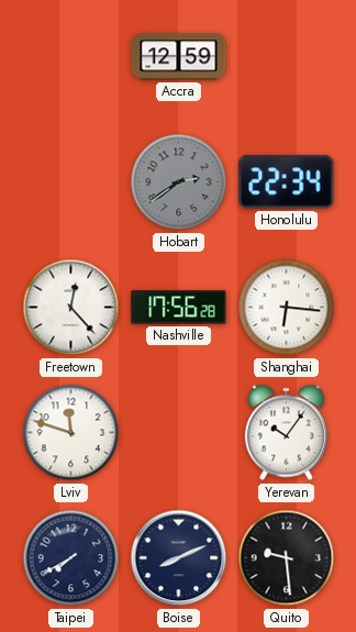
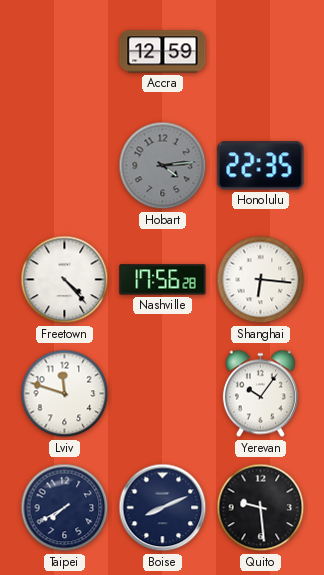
Hobart: 2:39 -> 4:14
Honolulu: 22:34 -> 22:35
Freetown: 12:23 -> 4:23
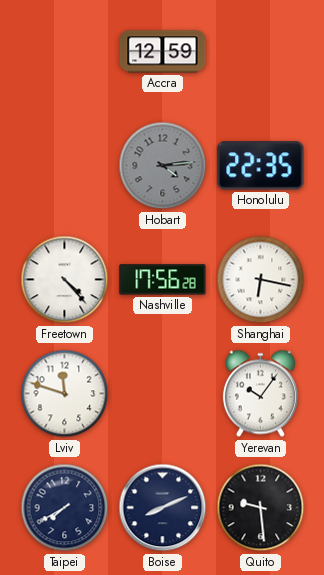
Shanghai: 6:16 -> 6:17
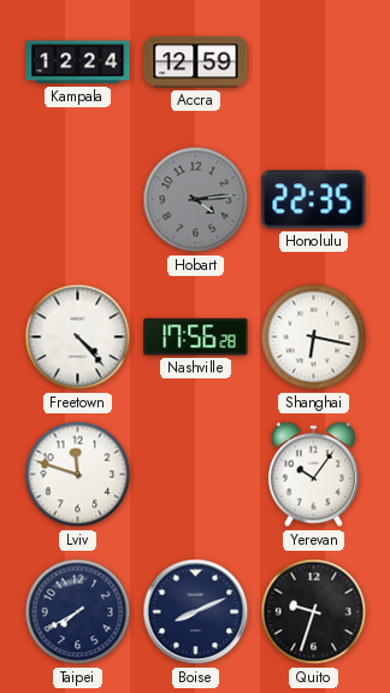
Kampala: none -> 12:24
Quito: 9:29 -> 9:33
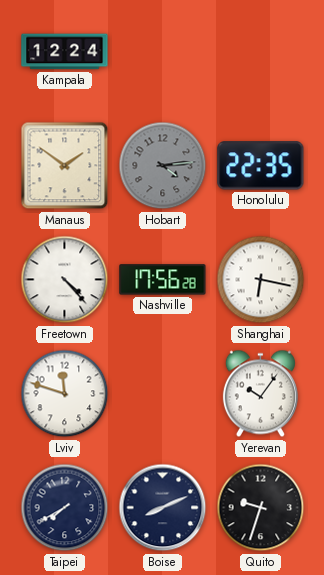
Accra: 12:59 -> none
Manaus: none -> 1:51
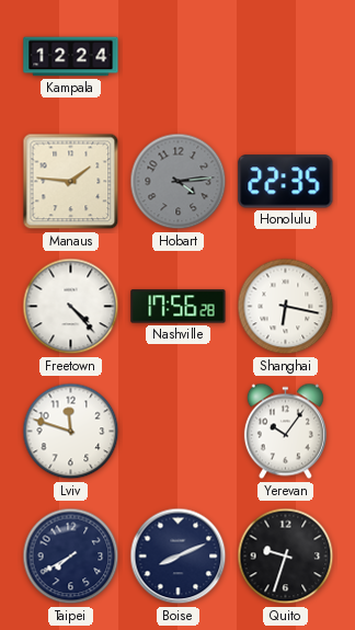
Manaus: 1:51 -> 1:46
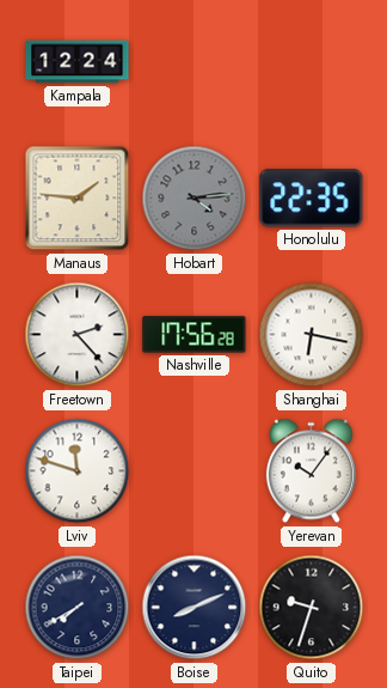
Freetown: 4:23 -> 2:23
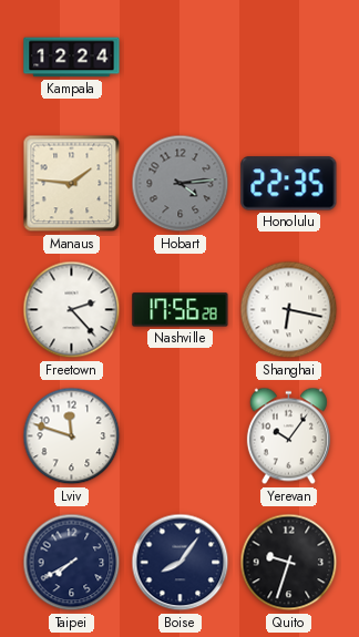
Boise: 8:11 -> 8:06
